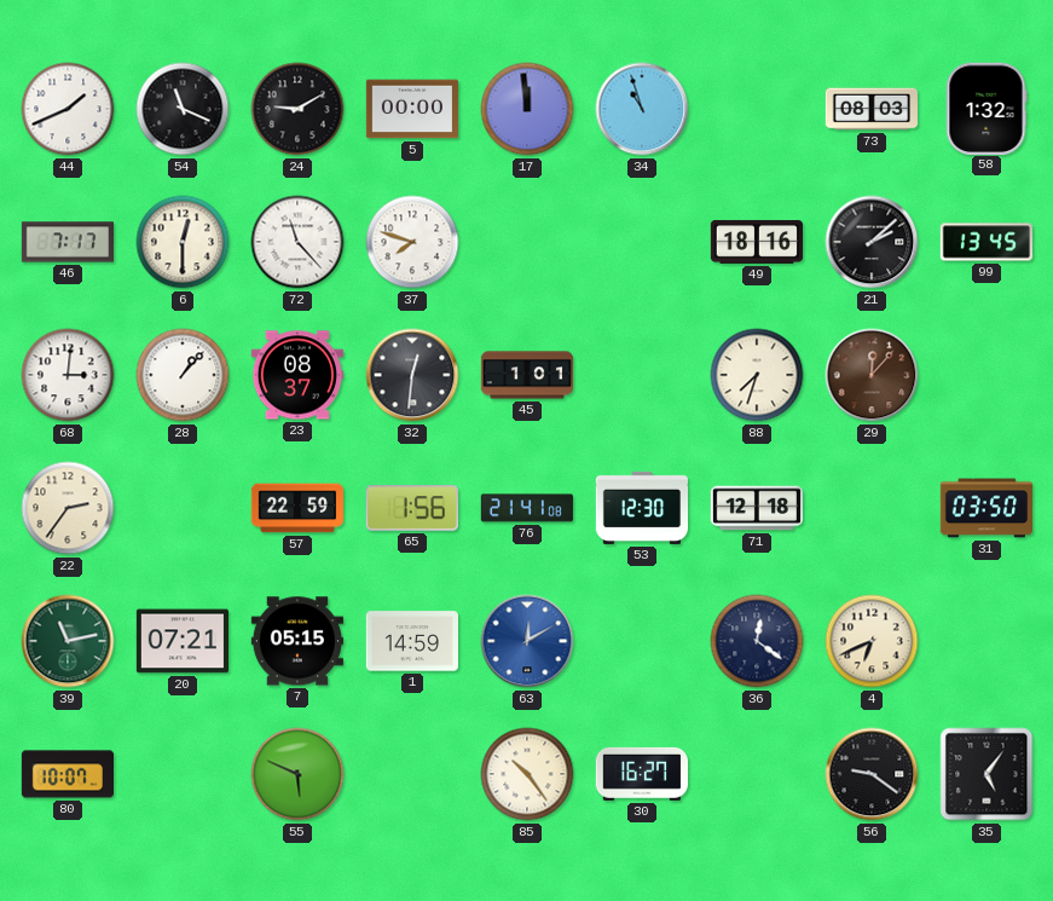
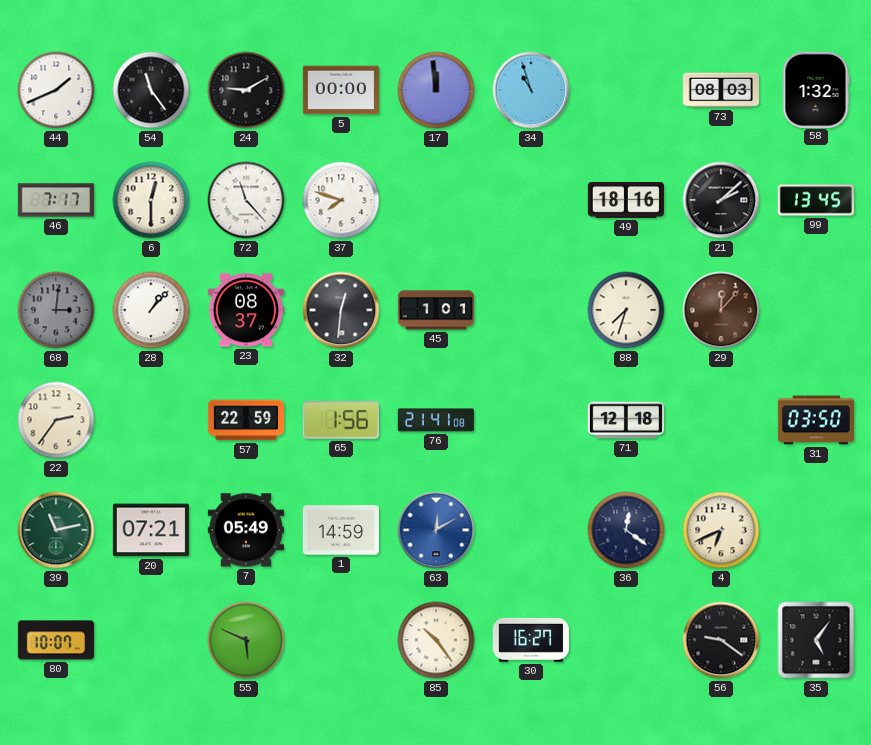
54: 11:19 -> 11:24
68 dial: white -> grey
53: 12:30 -> none
7: 05:15 -> 05:49
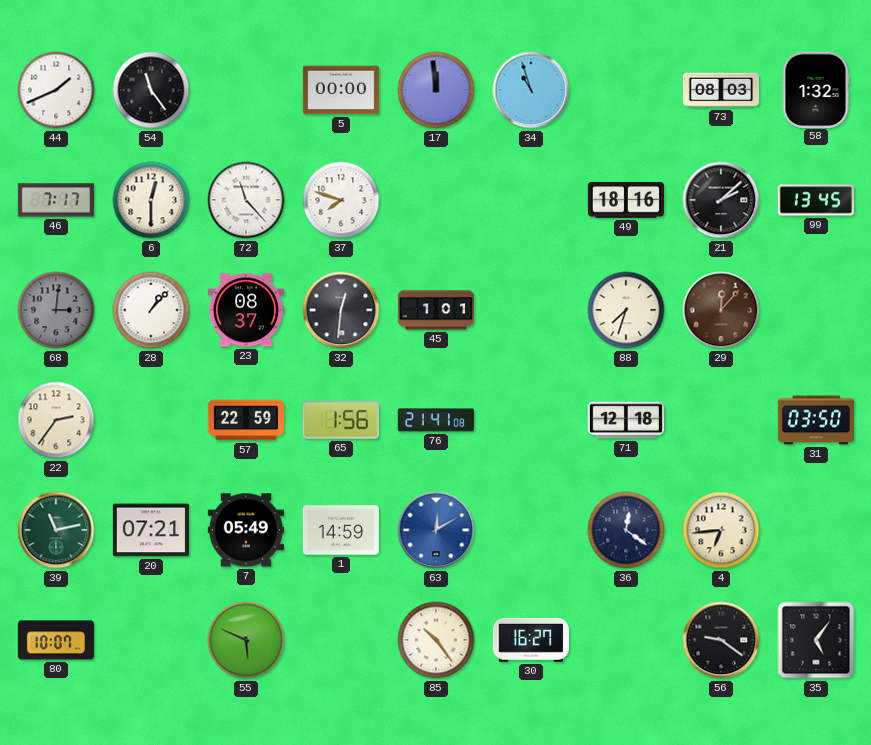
24: 9:10 -> none
4: 6:41 -> 6:44
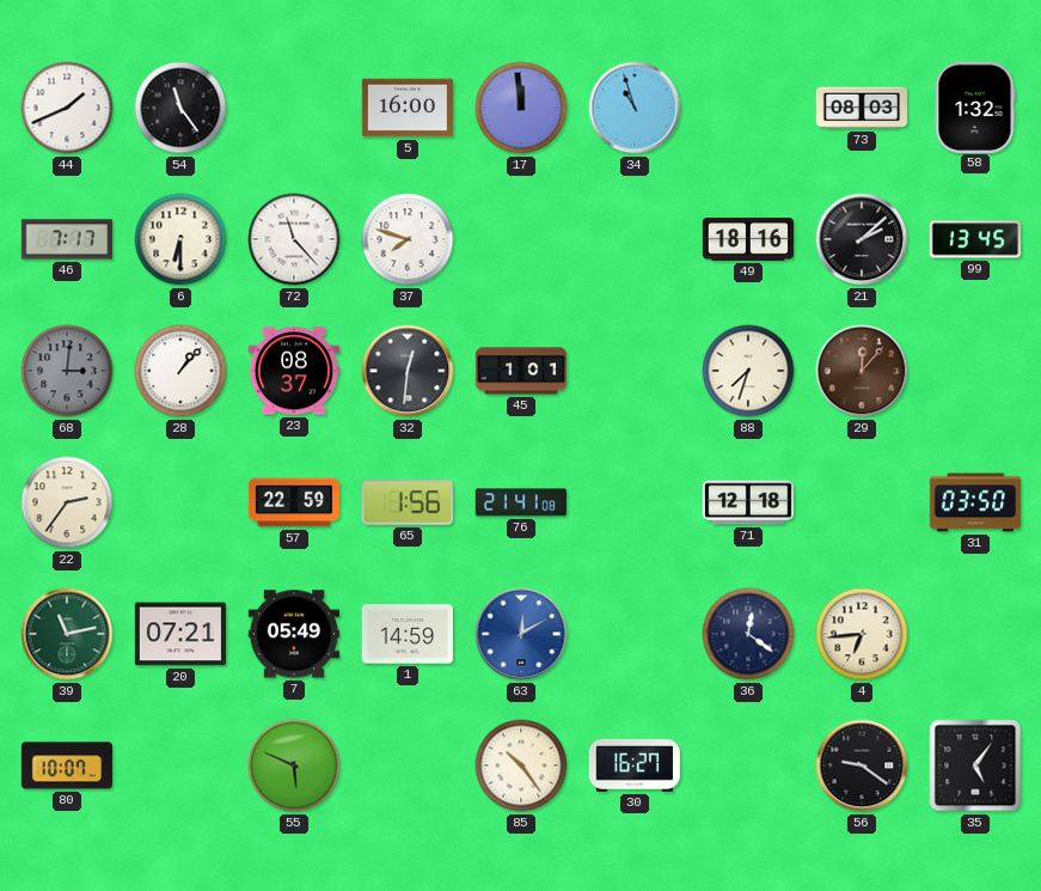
5: 00:00 -> 16:00
6: 12:30 -> 6:30
